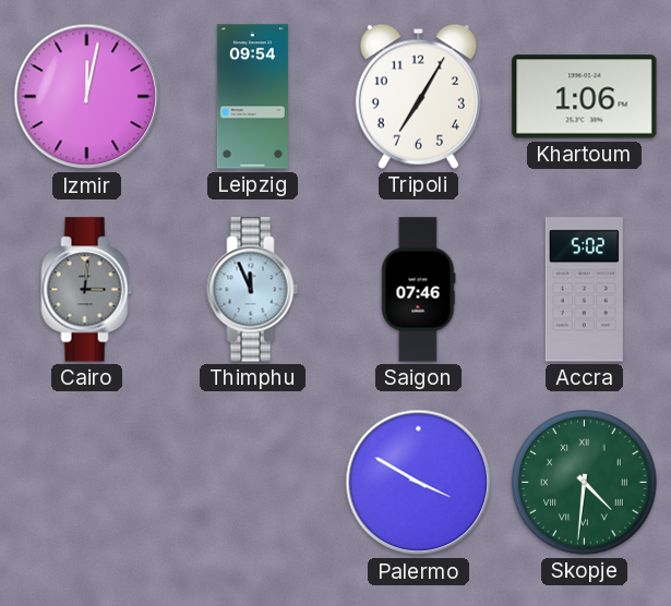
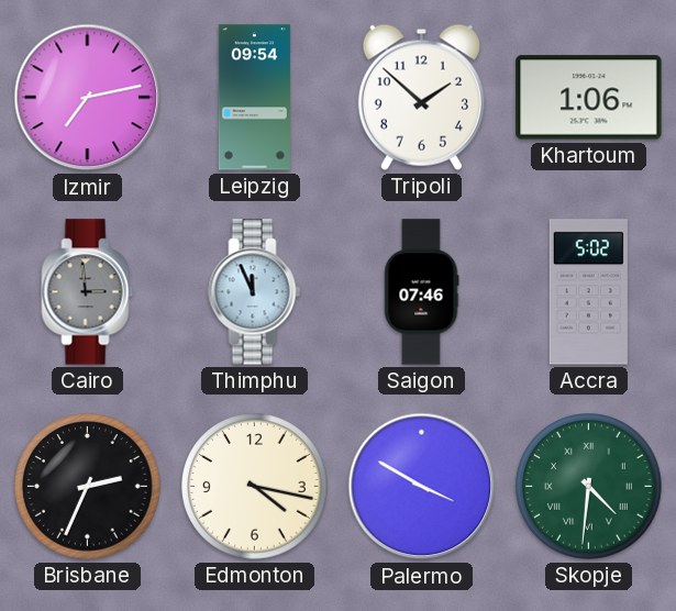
Izmir: 12:02 -> 7:13
Tripoli: 7:05 -> 1:52
Cairo: 3:01 -> 2:59
Brisbane: none -> 2:34
Edmonton: none -> 4:17
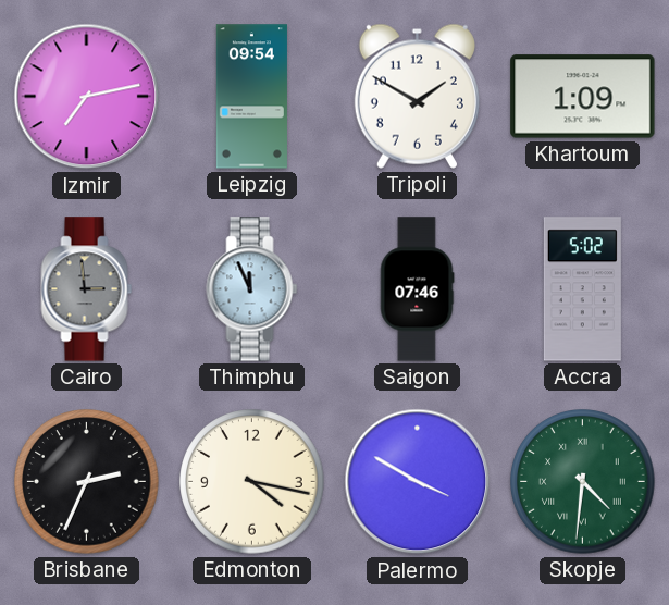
Tripoli: 1:52 -> 1:50
Khartoum: 1:06 -> 1:09
